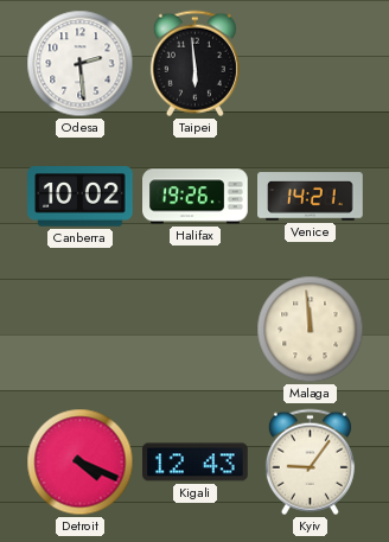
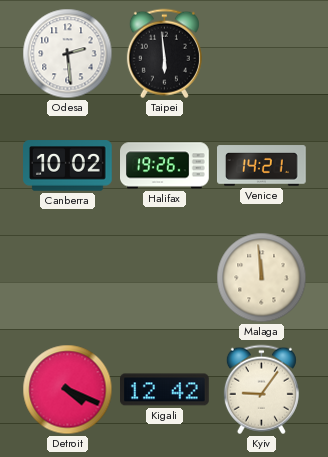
Kigali: 12:43 -> 12:42
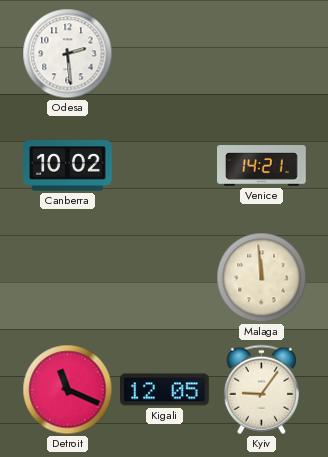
Taipei: 5:59 -> none
Halifax: 19:26 -> none
Detroit: 4:19 -> 11:19
Kigali: 12:42 -> 12:05
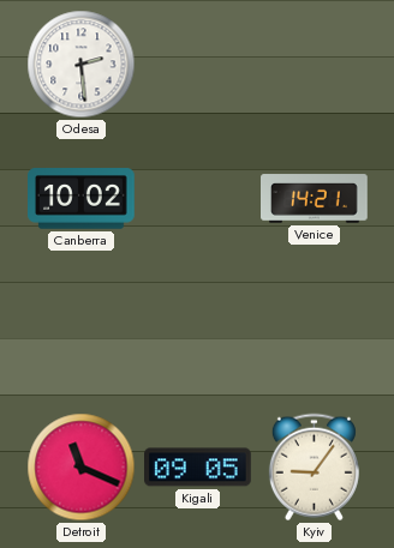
Malaga: 11:59 -> none
Kigali: 12:05 -> 09:05
